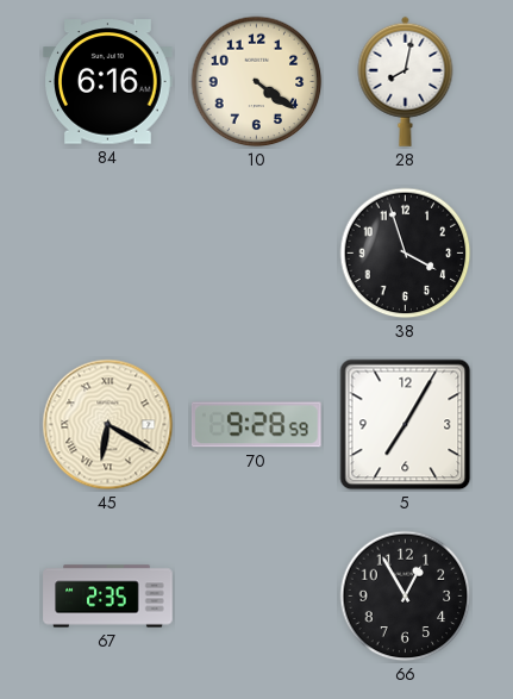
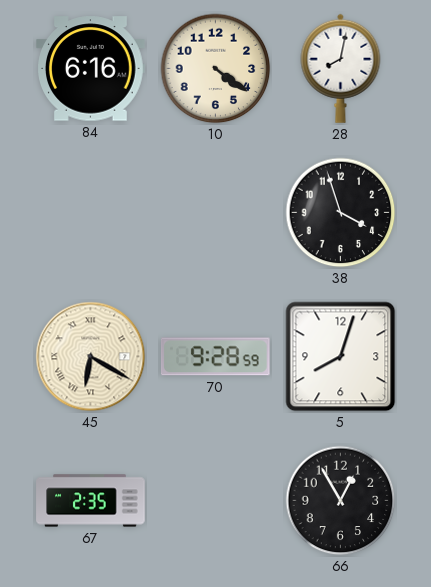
5: 7:05 -> 8:03
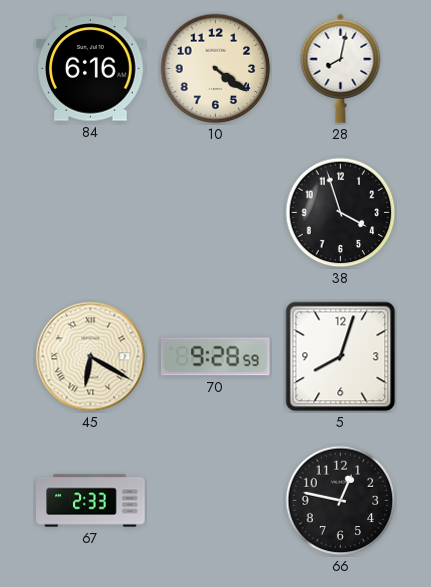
67: 2:35 -> 2:33
66: 12:55 -> 12:47
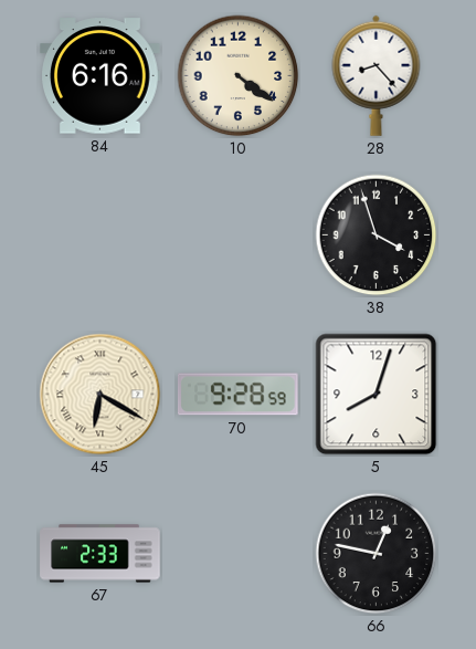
28: 8:02 -> 8:23
